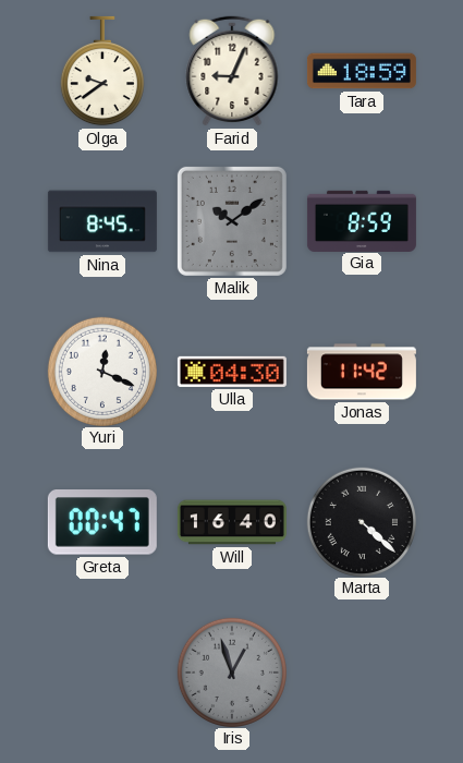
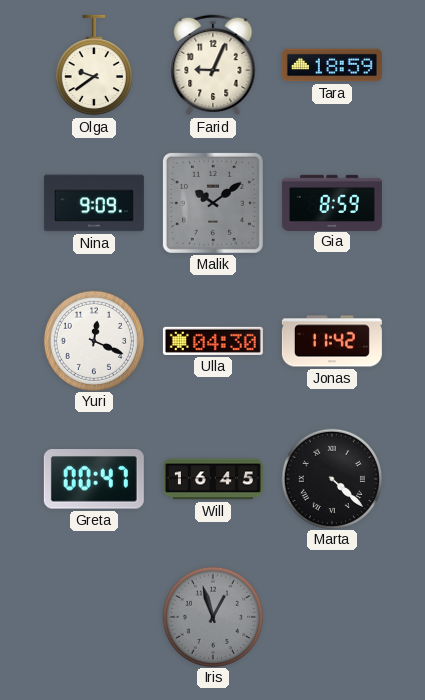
Nina: 8:45 -> 9:09
Will: 16:40 -> 16:45
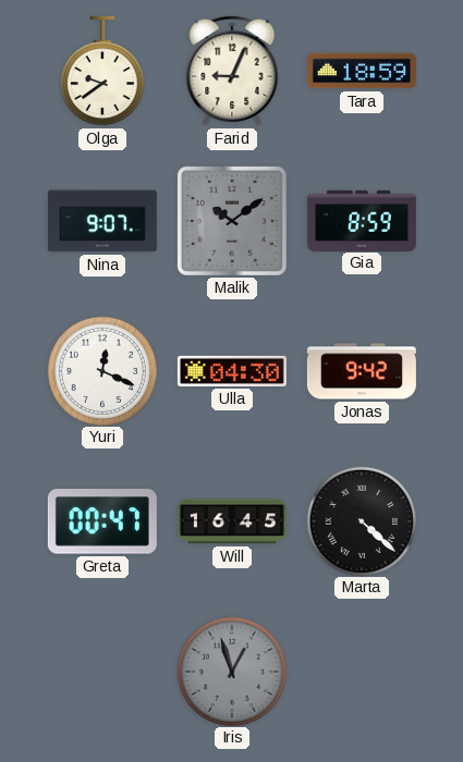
Nina: 9:09 -> 9:07
Jonas: 11:42 -> 9:42
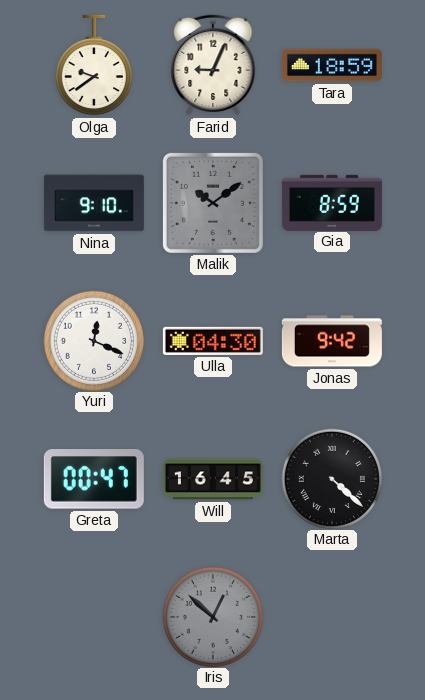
Nina: 9:07 -> 9:10
Iris: 12:57 -> 12:52
